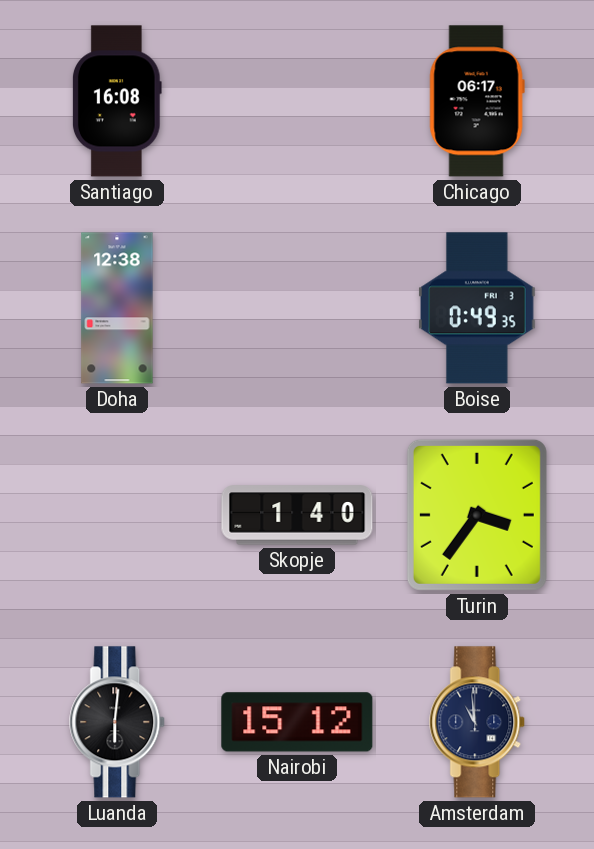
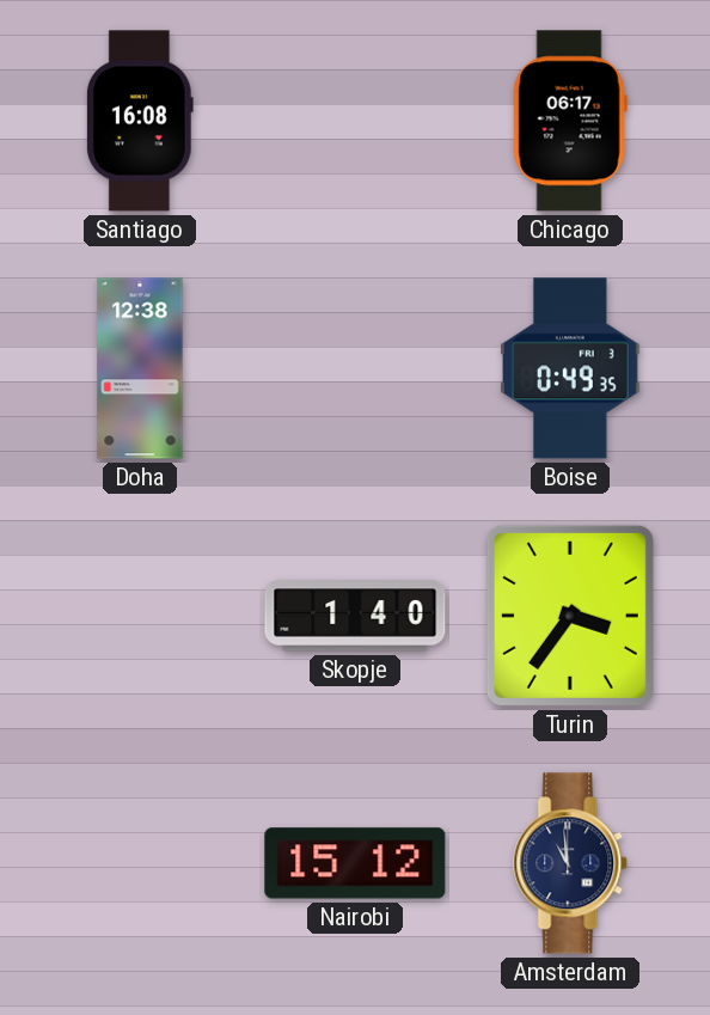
Luanda: 6:01 -> none
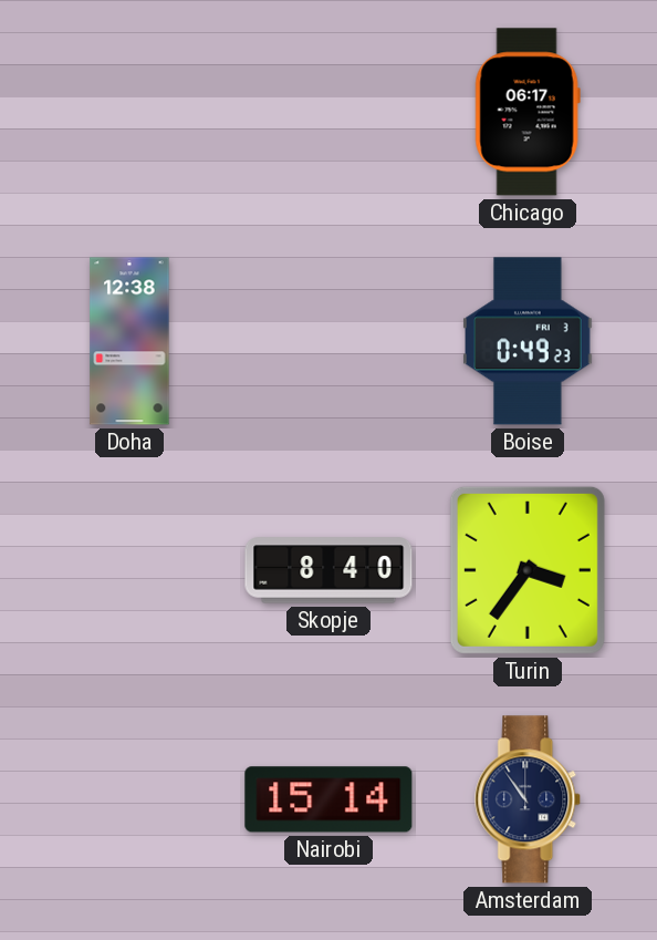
Santiago: 16:08 -> none
Boise: 0:49:35 -> 0:49:23
Skopje: 1:40 -> 8:40
Nairobi: 15:12 -> 15:14
Amsterdam: 10:59 -> 10:54
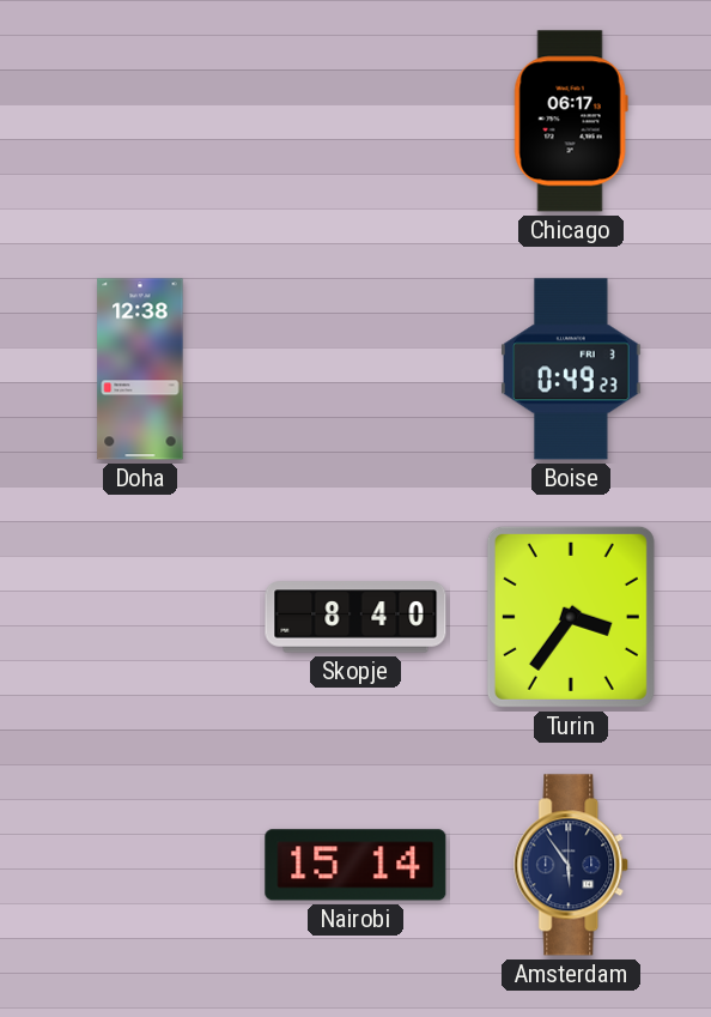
Amsterdam: 10:54 -> 5:54
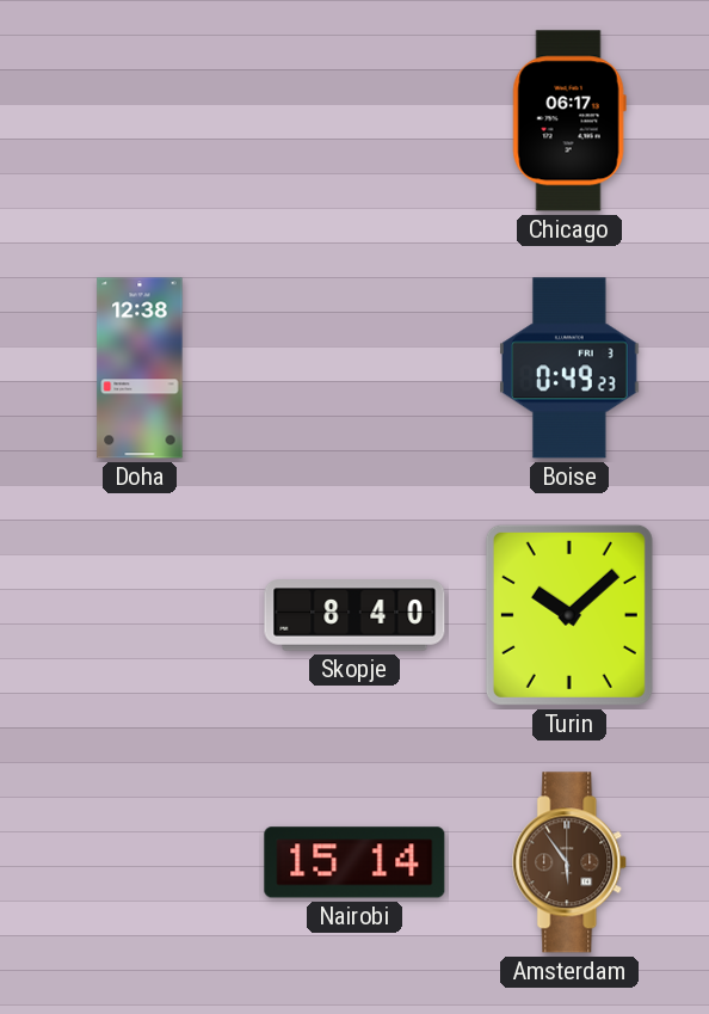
Turin: 3:36 -> 10:08
Amsterdam dial: navy -> brown
